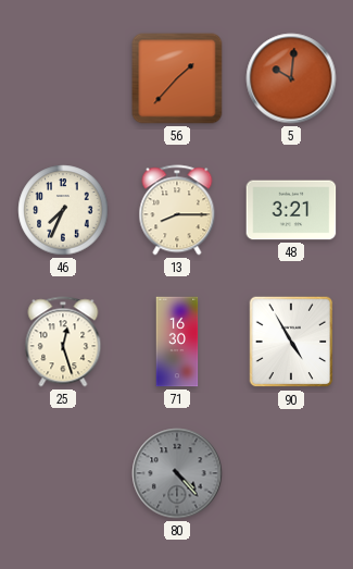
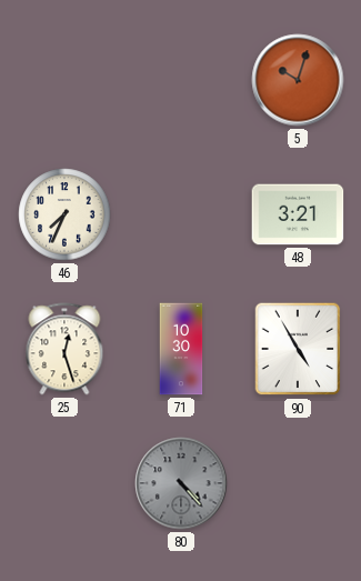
56: 1:37 -> none
5: 10:01 -> 10:03
13: 8:15 -> none
71: 16:30 -> 10:30
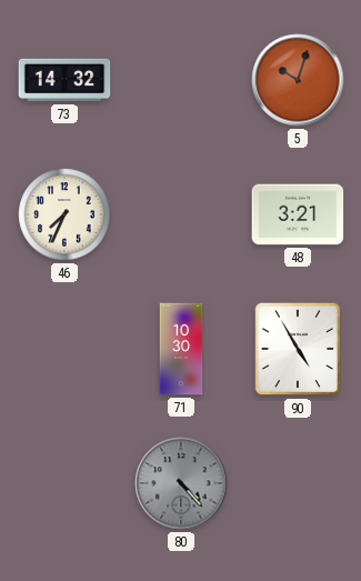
73: none -> 14:32
25: 12:27 -> none
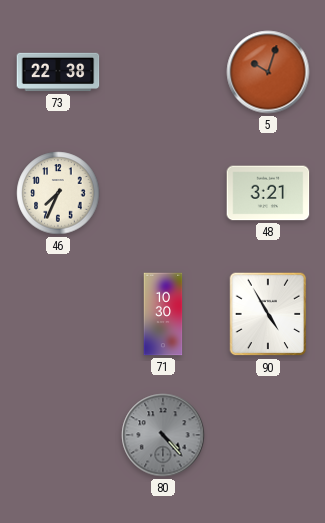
73: 14:32 -> 22:38
